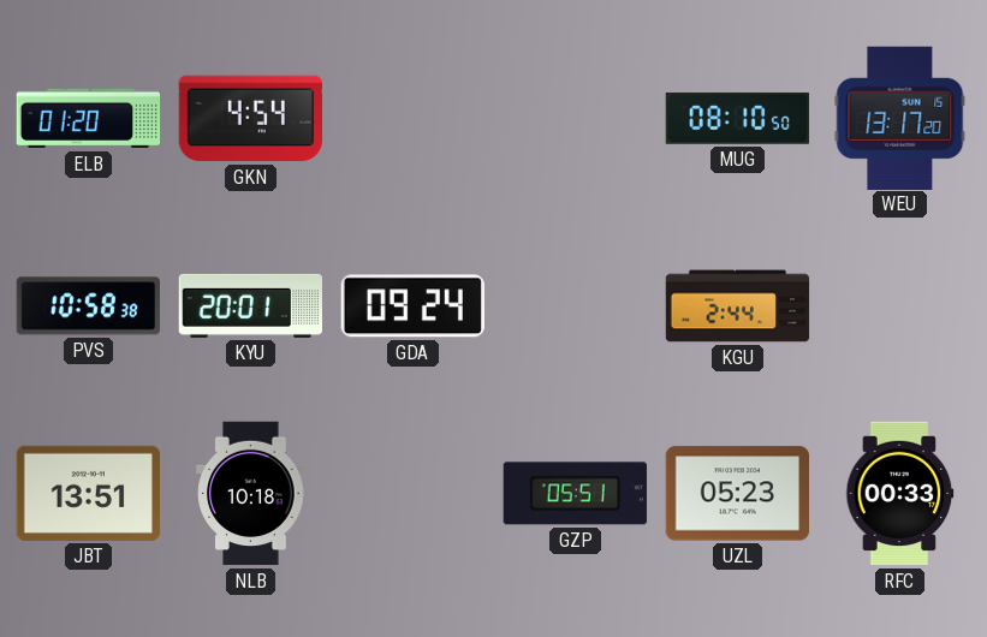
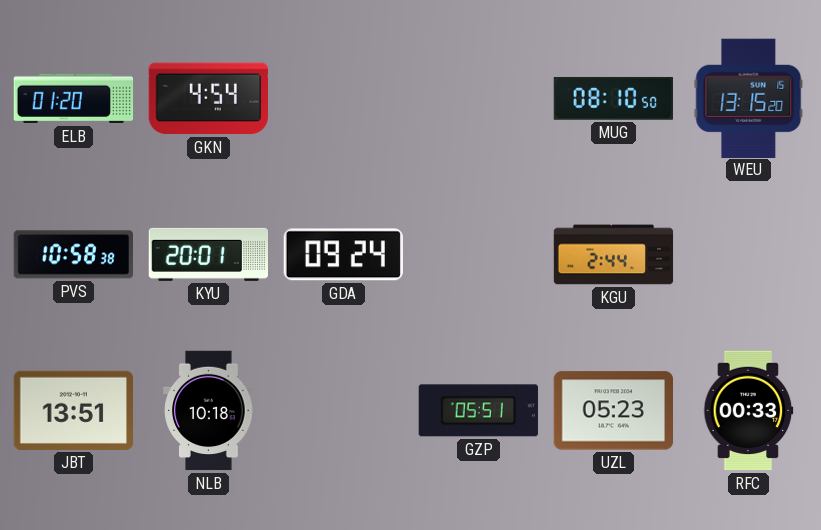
WEU: 13:17 -> 13:15
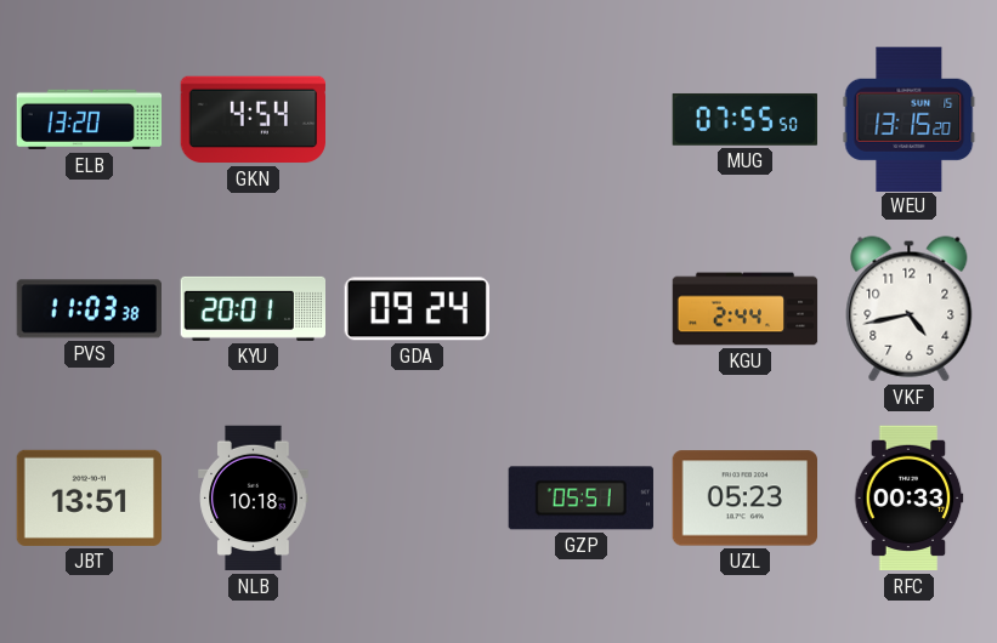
ELB: 01:20 -> 13:20
MUG: 08:10 -> 07:55
PVS: 10:58 -> 11:03
VKF: none -> 4:43
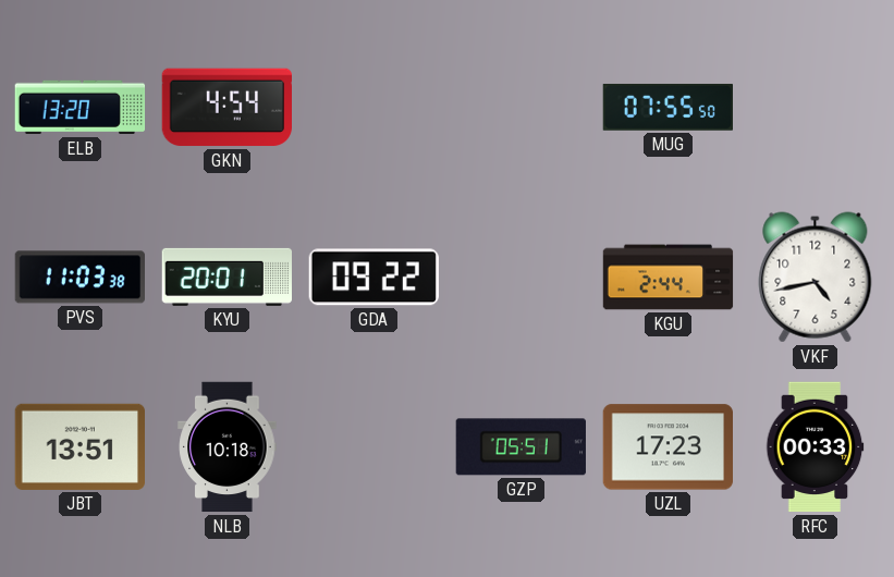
WEU: 13:15 -> none
GDA: 09:24 -> 09:22
UZL: 05:23 -> 17:23
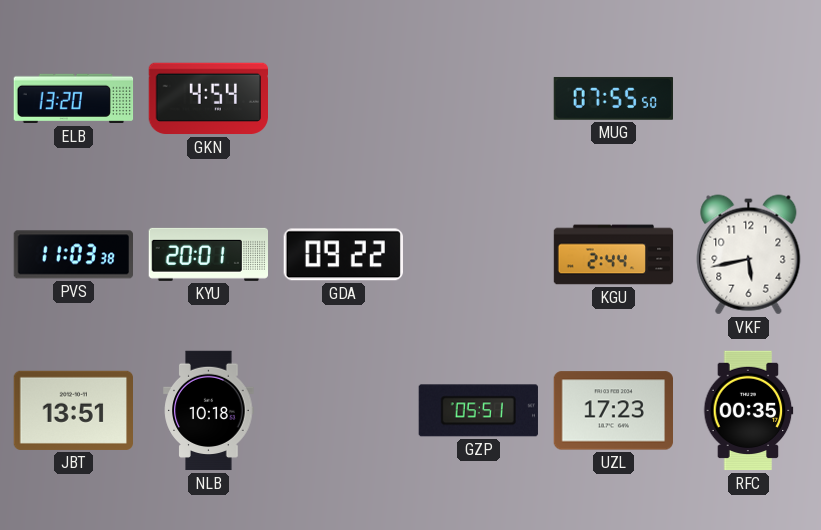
VKF: 4:43 -> 5:43
RFC: 00:33 -> 00:35
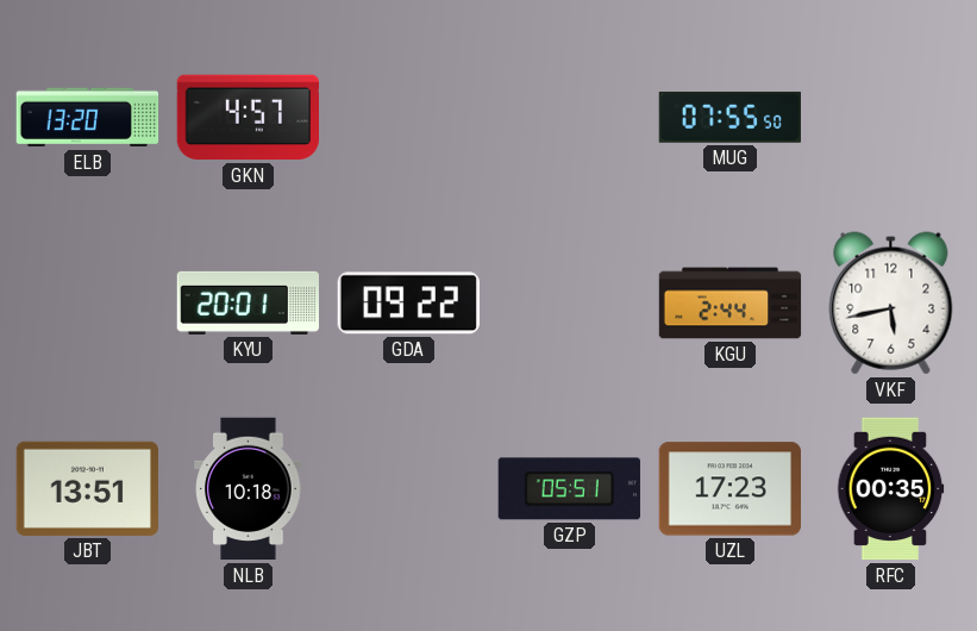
GKN: 4:54 -> 4:57
PVS: 11:03 -> none
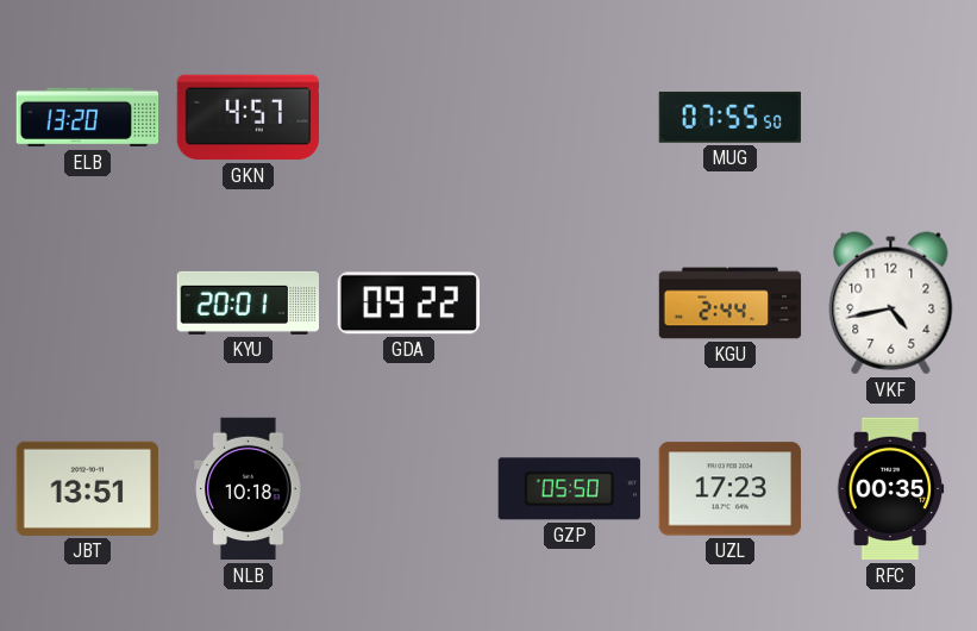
VKF: 5:43 -> 4:43
GZP: 05:51 -> 05:50
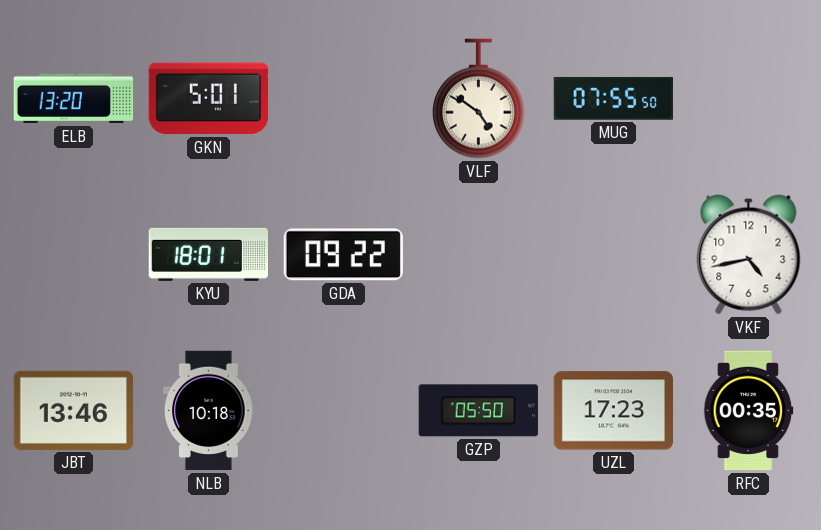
GKN: 4:57 -> 5:01
VLF: none -> 4:51
KYU: 20:01 -> 18:01
KGU: 2:44 -> none
JBT: 13:51 -> 13:46
